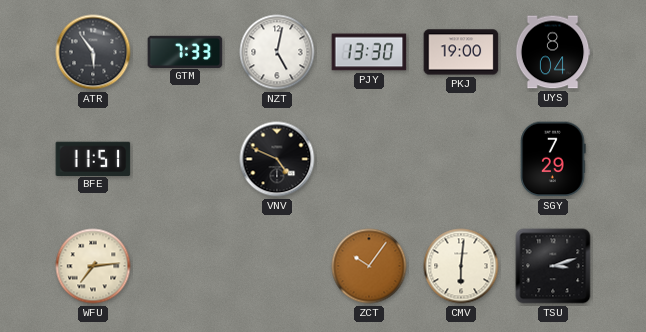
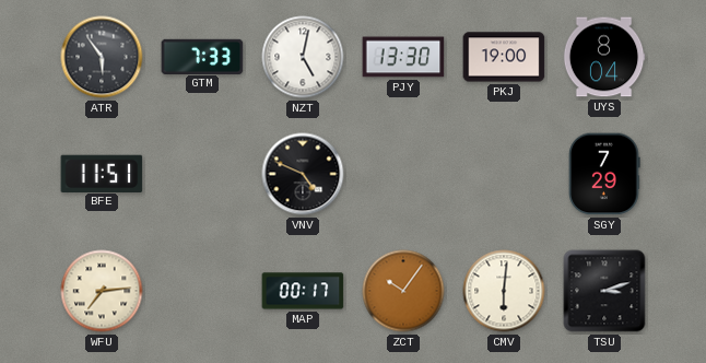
MAP: none -> 00:17
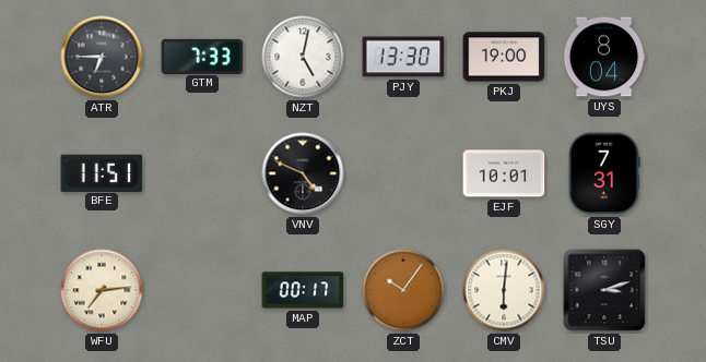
ATR: 5:54 -> 6:45
EJF: none -> 10:01
SGY: 7:29 -> 7:31
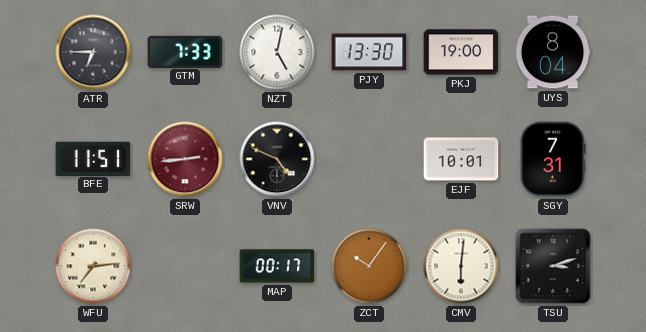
SRW: none -> 2:44
